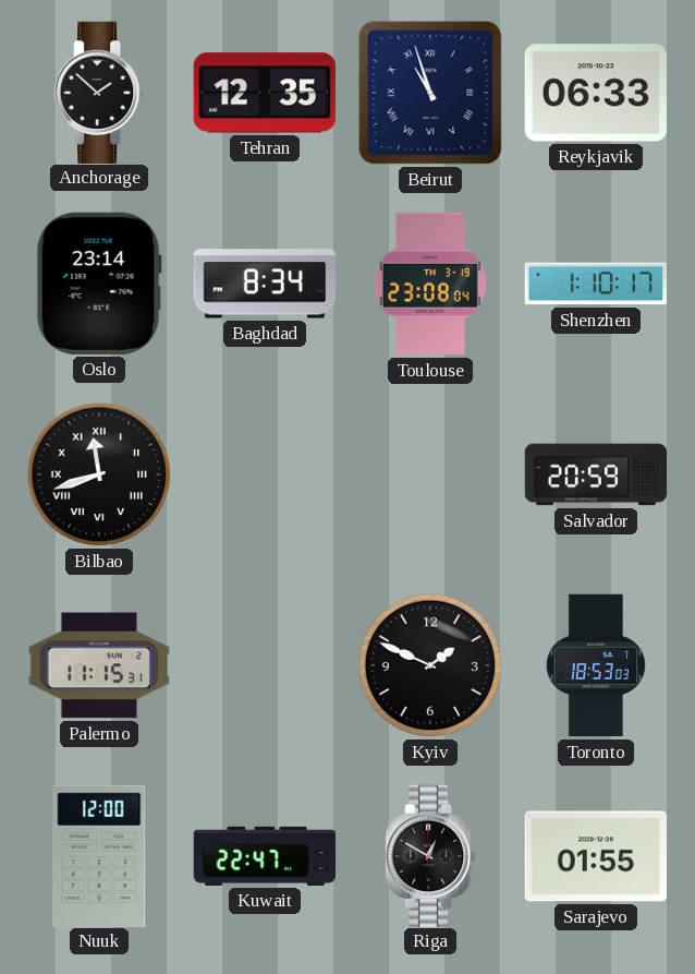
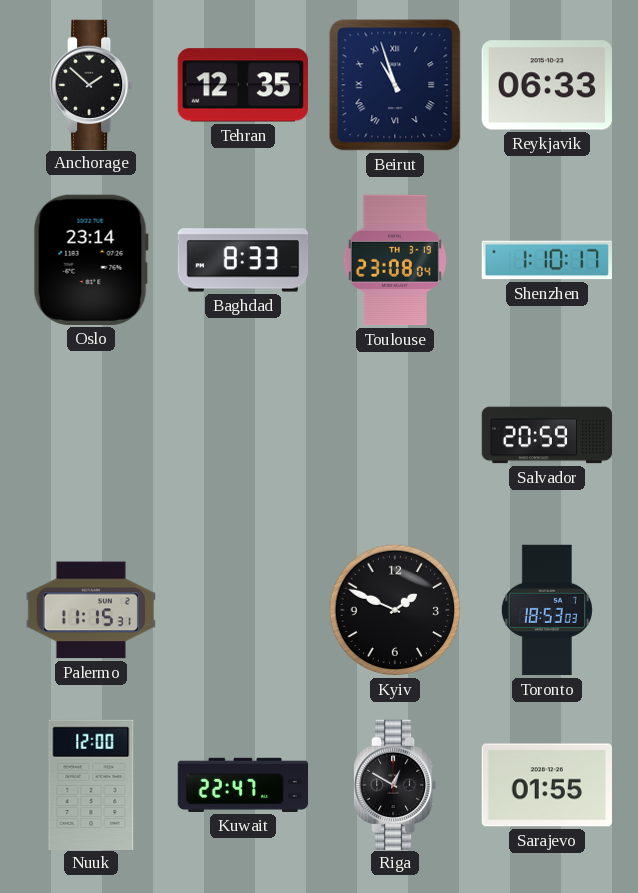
Baghdad: 8:34 -> 8:33
Bilbao: 11:42 -> none
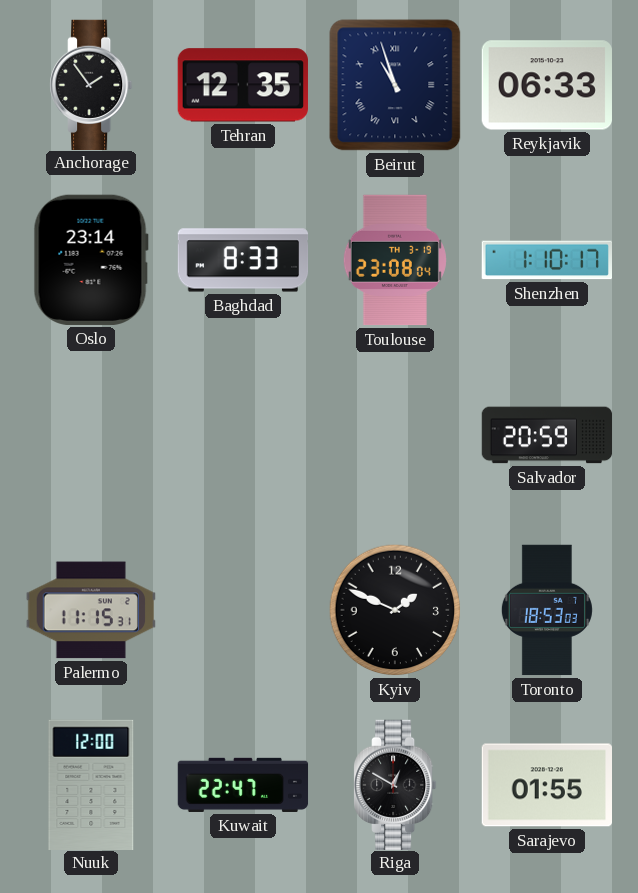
Anchorage: 1:52 -> 1:54
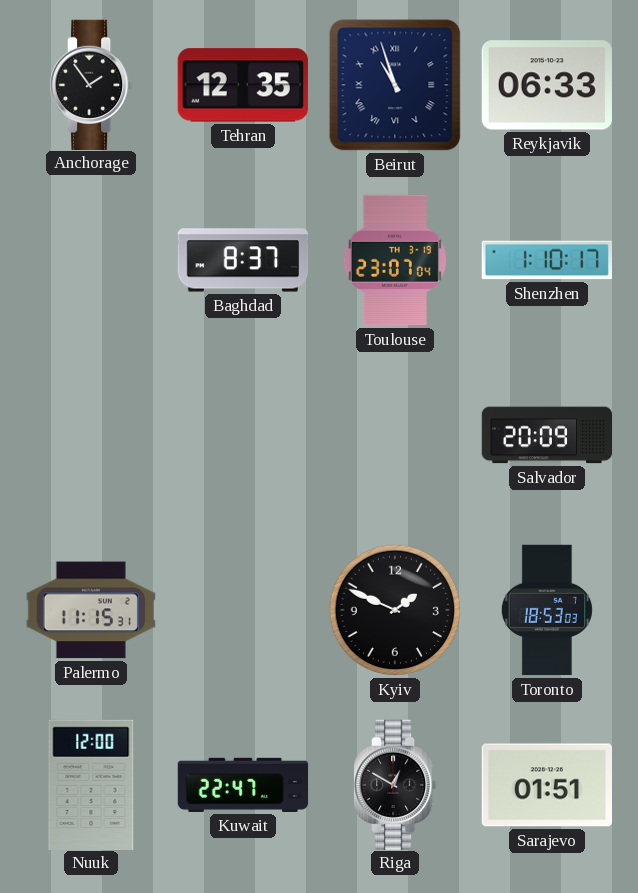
Oslo: 23:14 -> none
Baghdad: 8:33 -> 8:37
Toulouse: 23:08 -> 23:07
Salvador: 20:59 -> 20:09
Sarajevo: 01:55 -> 01:51
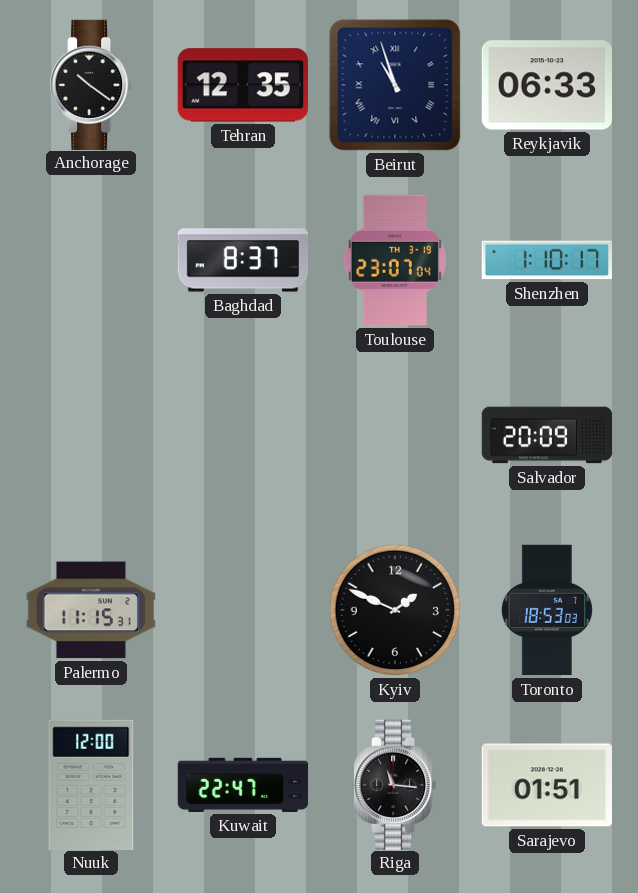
Anchorage: 1:54 -> 10:21
Riga: 12:50 -> 11:16
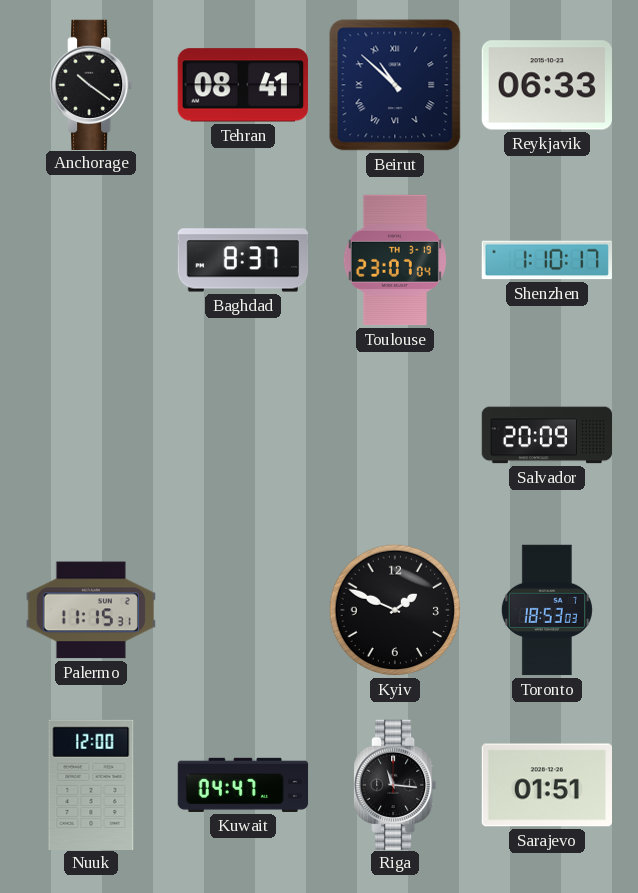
Tehran: 12:35 -> 08:41
Beirut: 10:57 -> 10:52
Kuwait: 22:47 -> 04:47
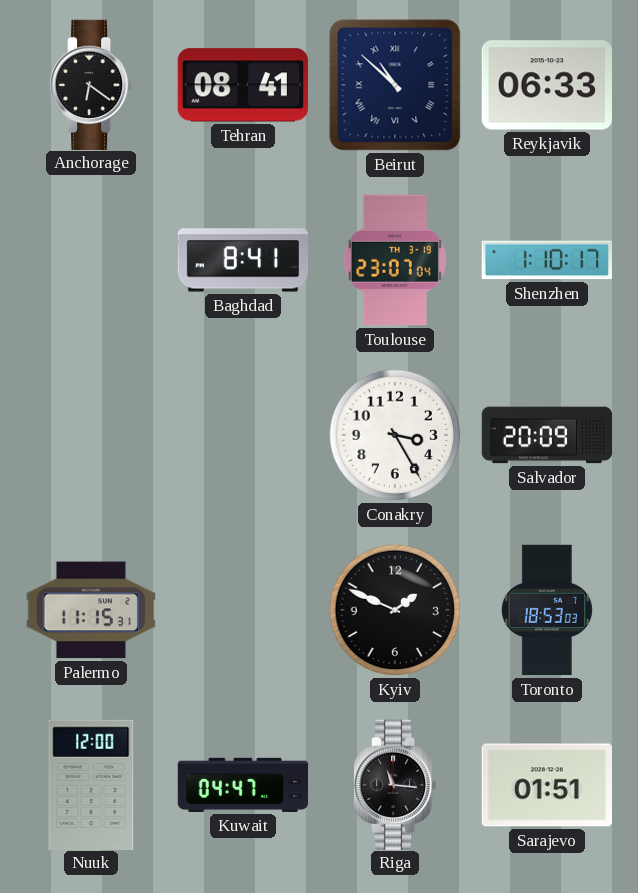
Anchorage: 10:21 -> 6:21
Baghdad: 8:37 -> 8:41
Conakry: none -> 3:25
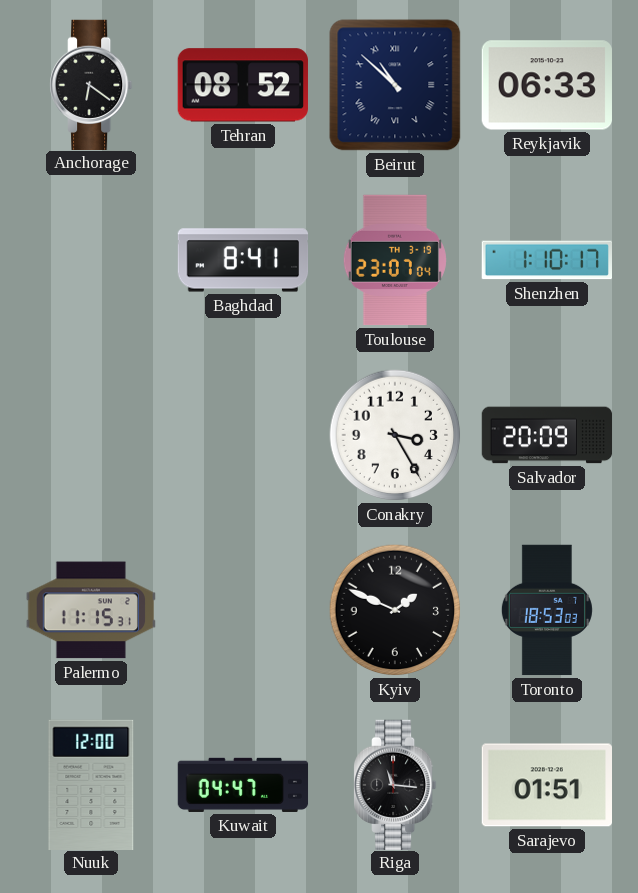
Tehran: 08:41 -> 08:52
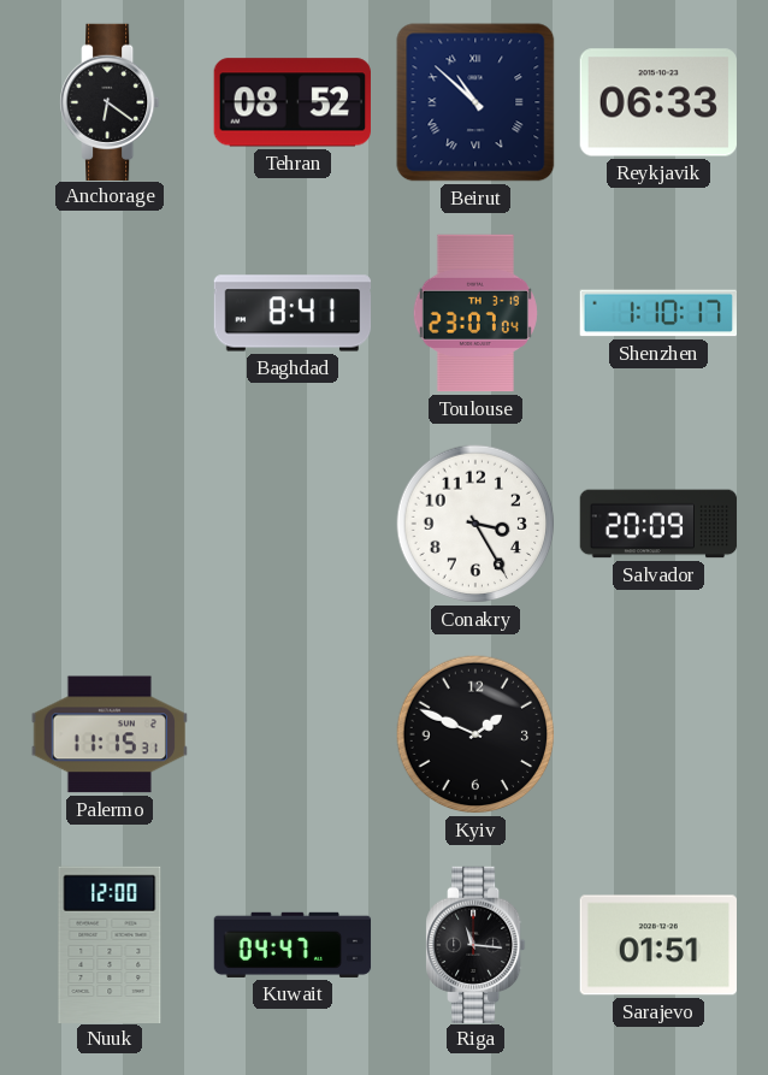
Toronto: 18:53 -> none
